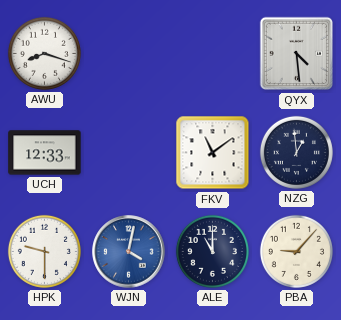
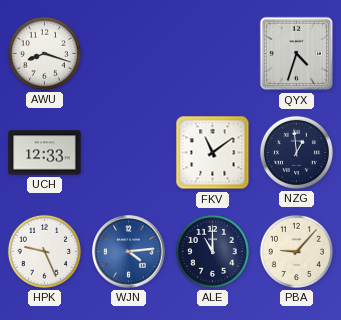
QYX: 4:29 -> 4:33
HPK: 9:30 -> 9:26
WJN: 4:02 -> 4:14
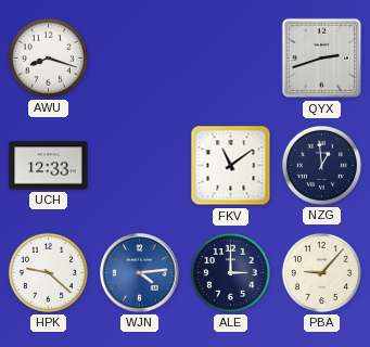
QYX: 4:33 -> 2:42
HPK: 9:26 -> 9:22
ALE: 11:00 -> 3:00
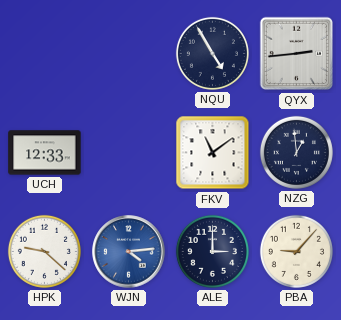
AWU: 8:18 -> none
NQU: none -> 4:55
QYX: 2:42 -> 2:44
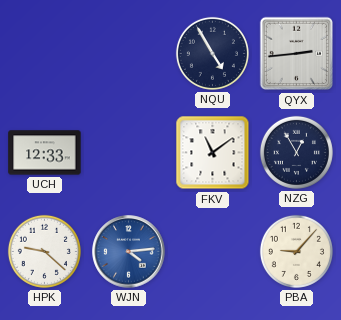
NZG: 12:59 -> 12:55
ALE: 3:00 -> none
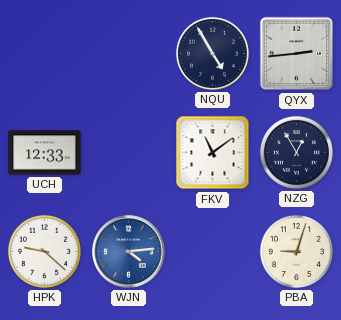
PBA: 9:07 -> 9:03
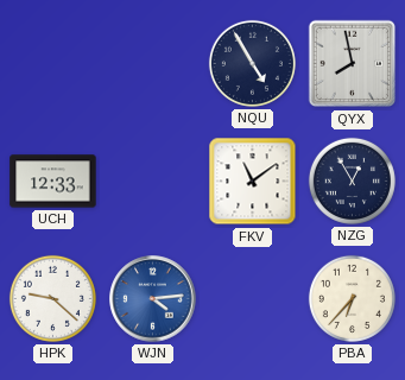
QYX: 2:44 -> 7:58
PBA: 9:03 -> 6:37
